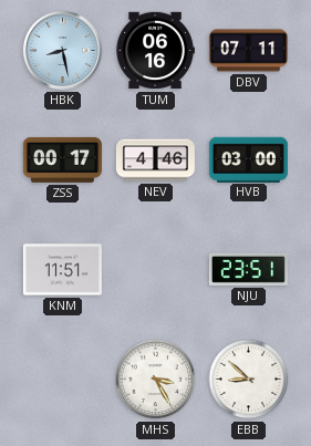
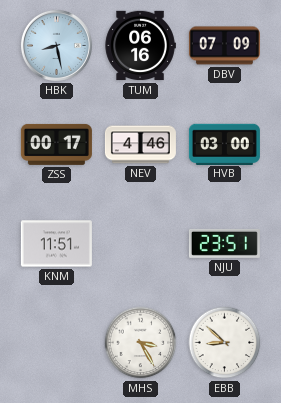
DBV: 07:11 -> 07:09
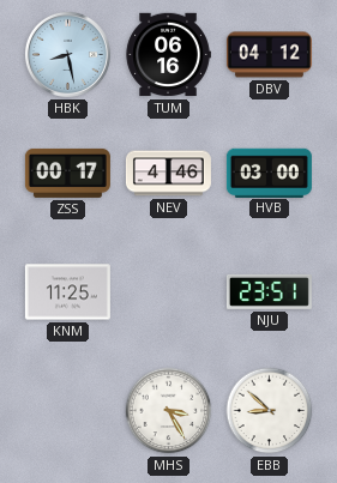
DBV: 07:09 -> 04:12
KNM: 11:51 -> 11:25
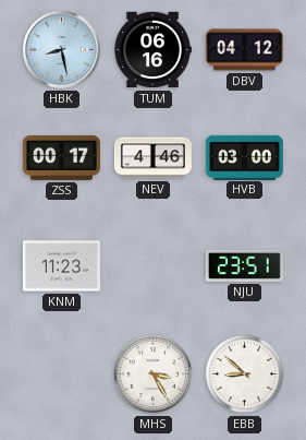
KNM: 11:25 -> 11:23
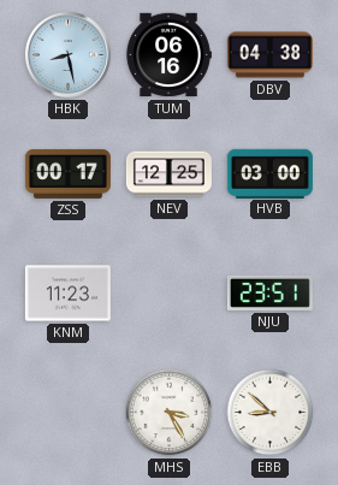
DBV: 04:12 -> 04:38
NEV: 4:46 -> 12:25
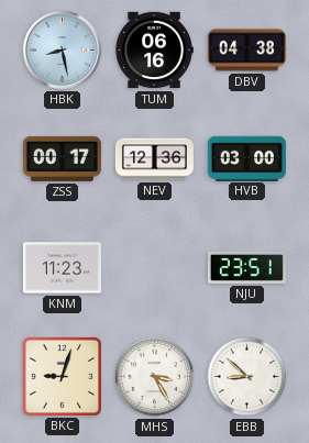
NEV: 12:25 -> 12:36
BKC: none -> 9:03
